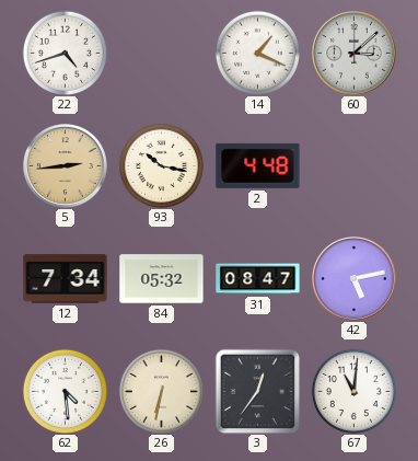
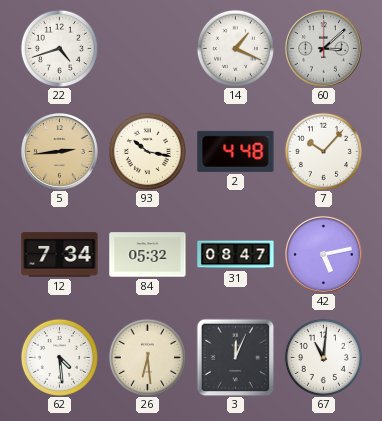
7: none -> 10:07
26: 6:32 -> 6:29
3: 12:36 -> 12:04
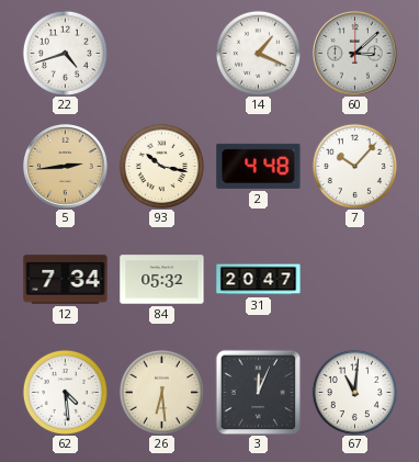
31: 08:47 -> 20:47
42: 5:13 -> none
